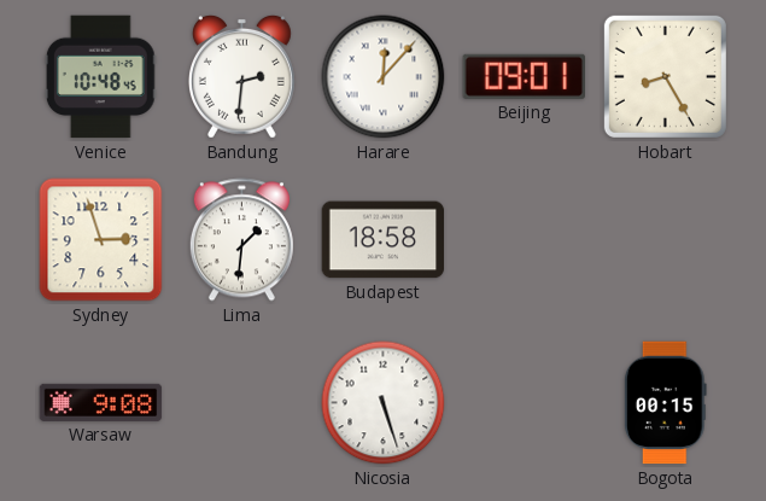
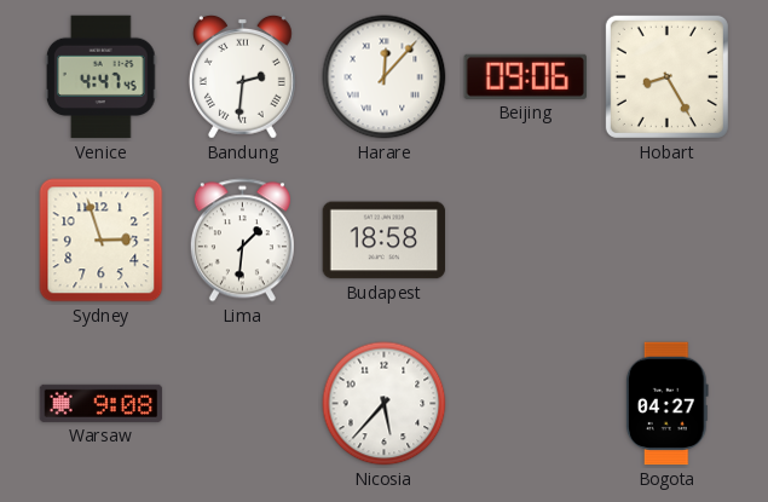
Venice: 10:48 -> 4:47
Beijing: 09:01 -> 09:06
Nicosia: 5:27 -> 5:37
Bogota: 00:15 -> 04:27
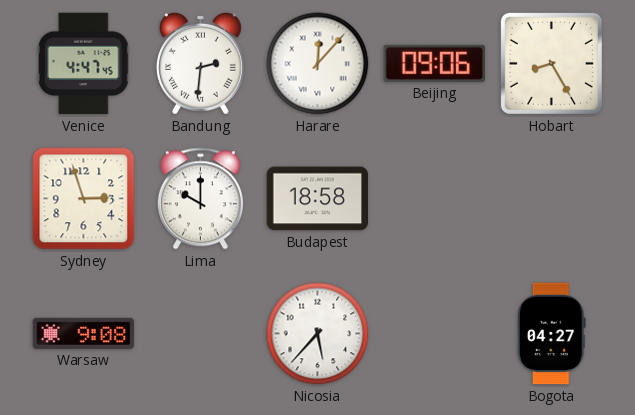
Lima: 1:31 -> 10:00
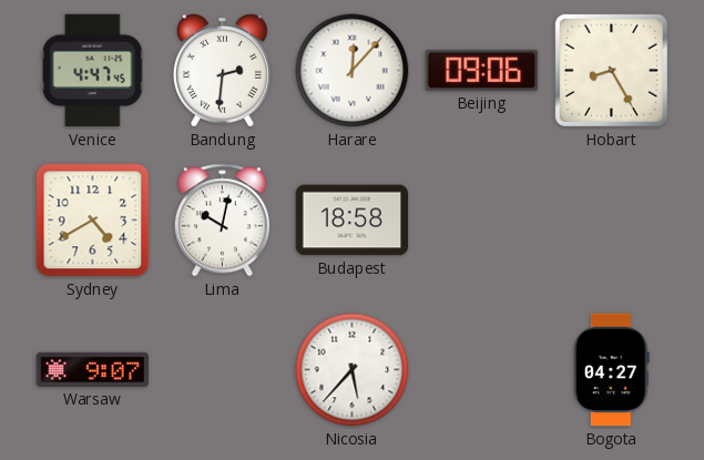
Sydney: 2:57 -> 4:40
Lima: 10:00 -> 10:02
Warsaw: 9:08 -> 9:07
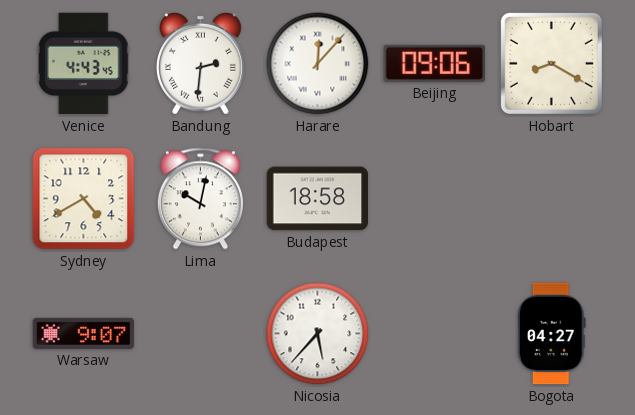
Venice: 4:47 -> 4:43
Hobart: 8:25 -> 8:20
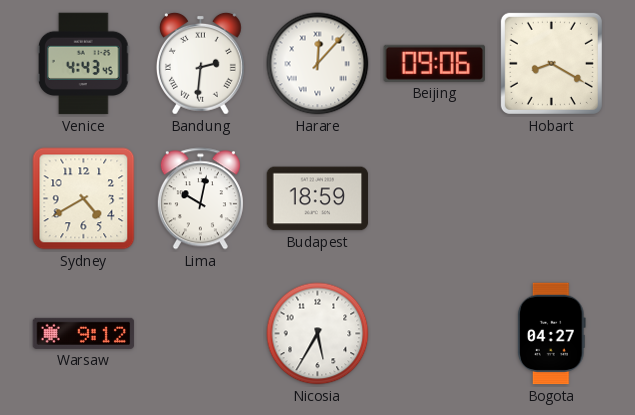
Budapest: 18:58 -> 18:59
Warsaw: 9:07 -> 9:12
Nicosia: 5:37 -> 5:35
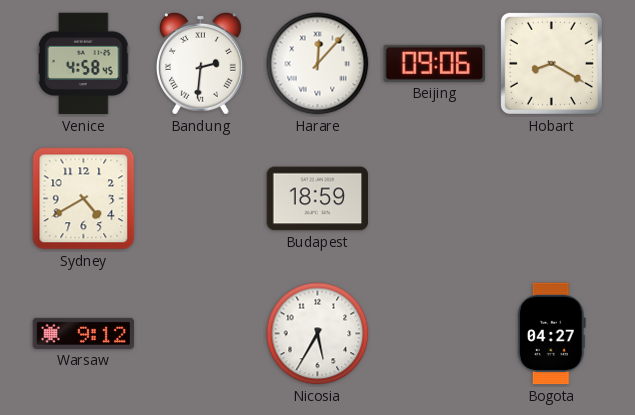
Venice: 4:43 -> 4:58
Lima: 10:02 -> none
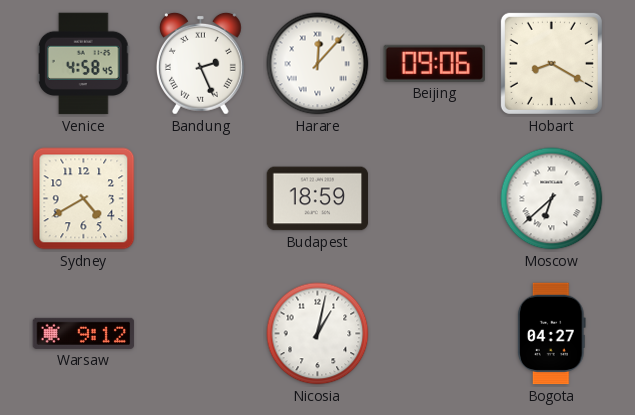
Bandung: 2:31 -> 2:26
Moscow: none -> 6:38
Nicosia: 5:35 -> 1:02
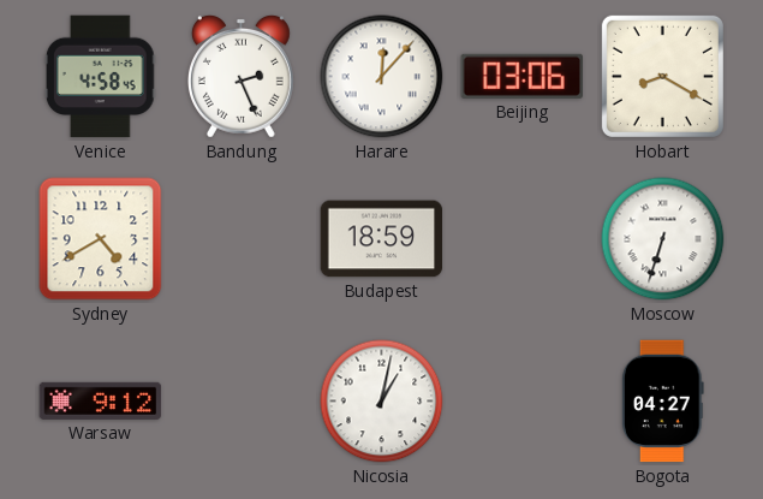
Beijing: 09:06 -> 03:06
Moscow: 6:38 -> 6:33
